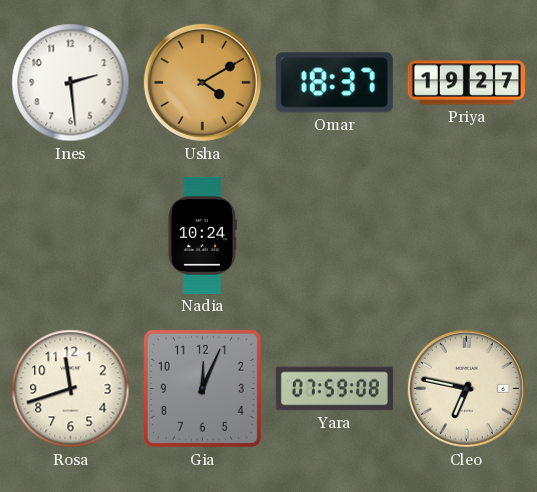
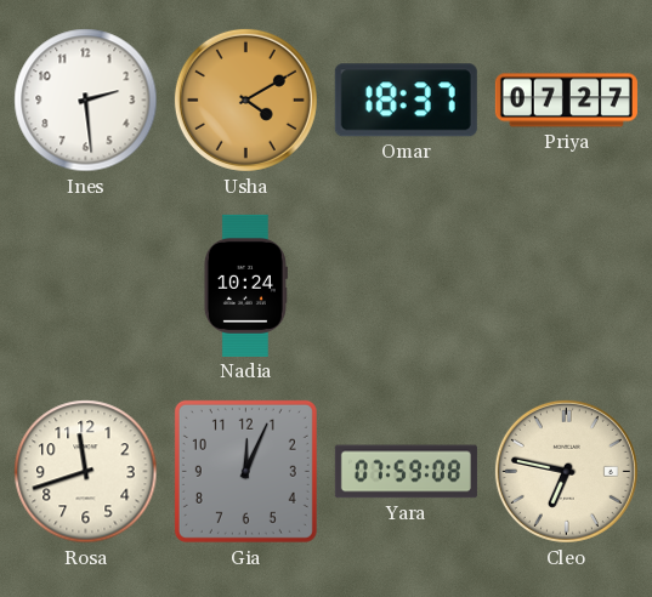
Priya: 19:27 -> 07:27
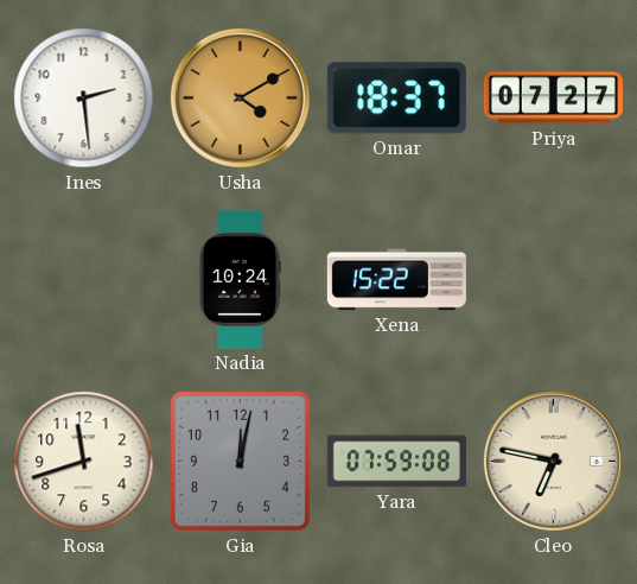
Xena: none -> 15:22
Gia: 12:04 -> 12:02
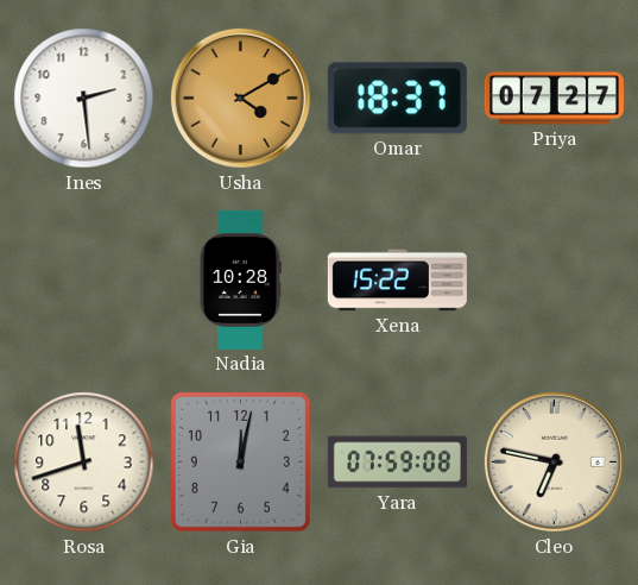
Nadia: 10:24 -> 10:28
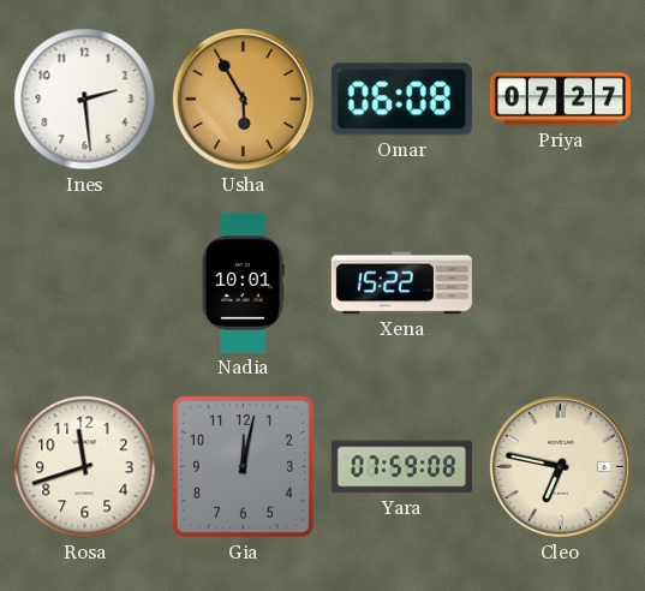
Usha: 4:10 -> 5:55
Omar: 18:37 -> 06:08
Nadia: 10:28 -> 10:01
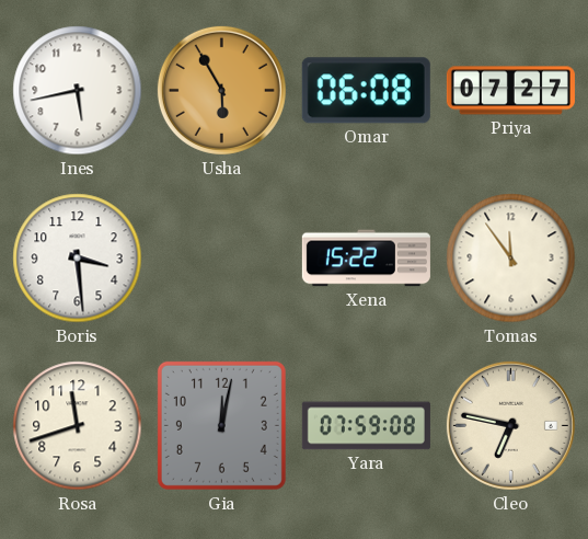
Ines: 2:29 -> 5:43
Boris: none -> 3:29
Nadia: 10:01 -> none
Tomas: none -> 11:54
